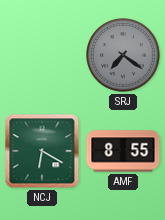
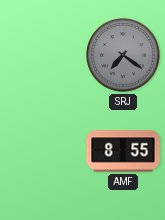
NCJ: 6:20 -> none
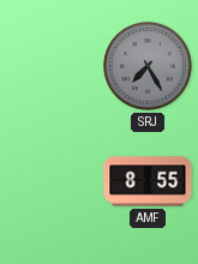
SRJ: 7:21 -> 7:25
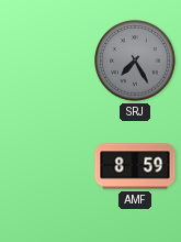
AMF: 8:55 -> 8:59
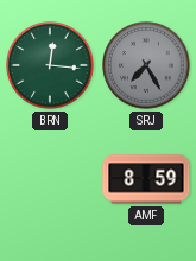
BRN: none -> 12:16
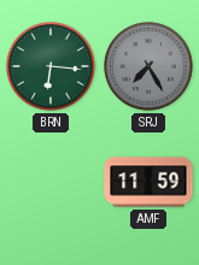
BRN: 12:16 -> 6:16
AMF: 8:59 -> 11:59
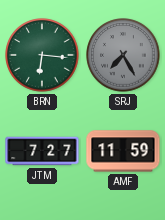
JTM: none -> 7:27
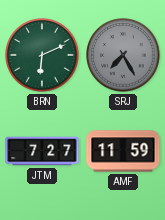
BRN: 6:16 -> 6:11
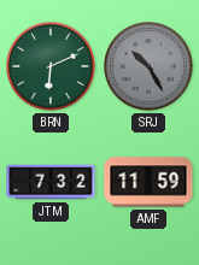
SRJ: 7:25 -> 10:25
JTM: 7:27 -> 7:32
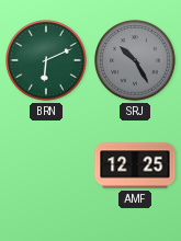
JTM: 7:32 -> none
AMF: 11:59 -> 12:25
